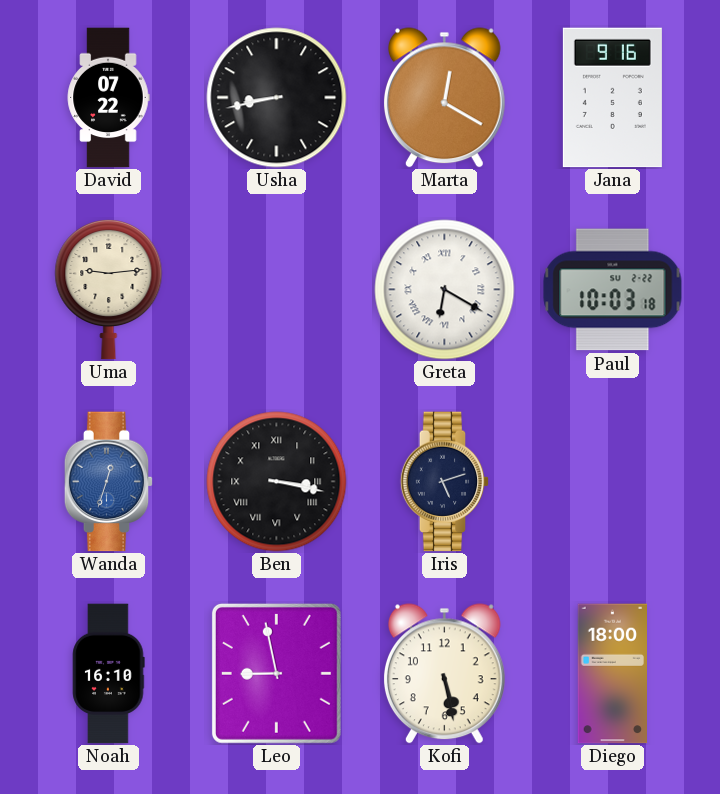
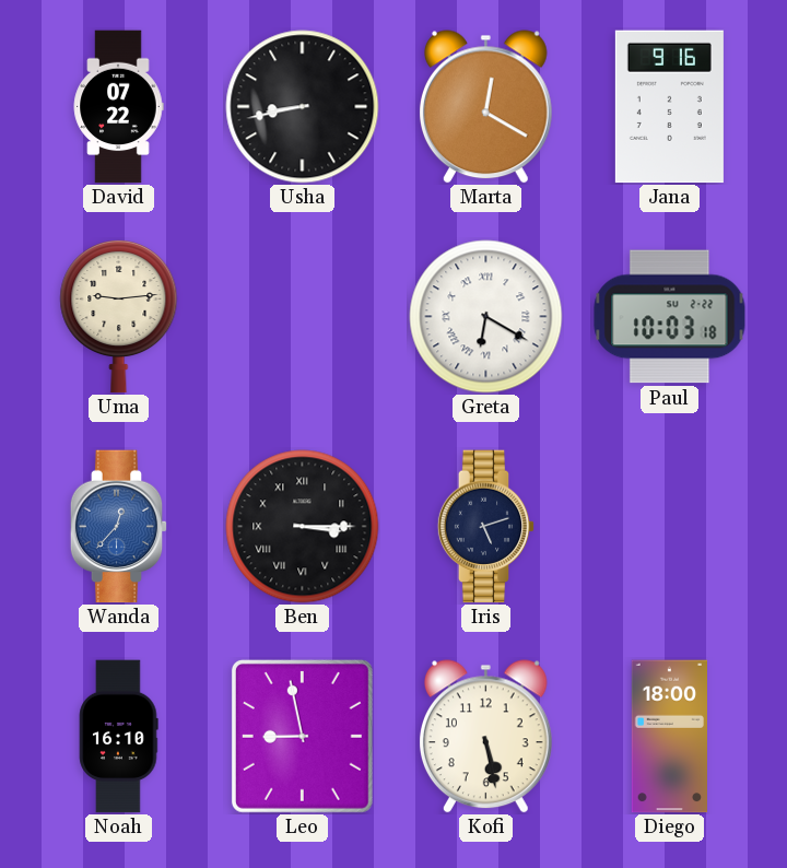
Wanda: 12:33 -> 12:37
Ben: 3:17 -> 3:15
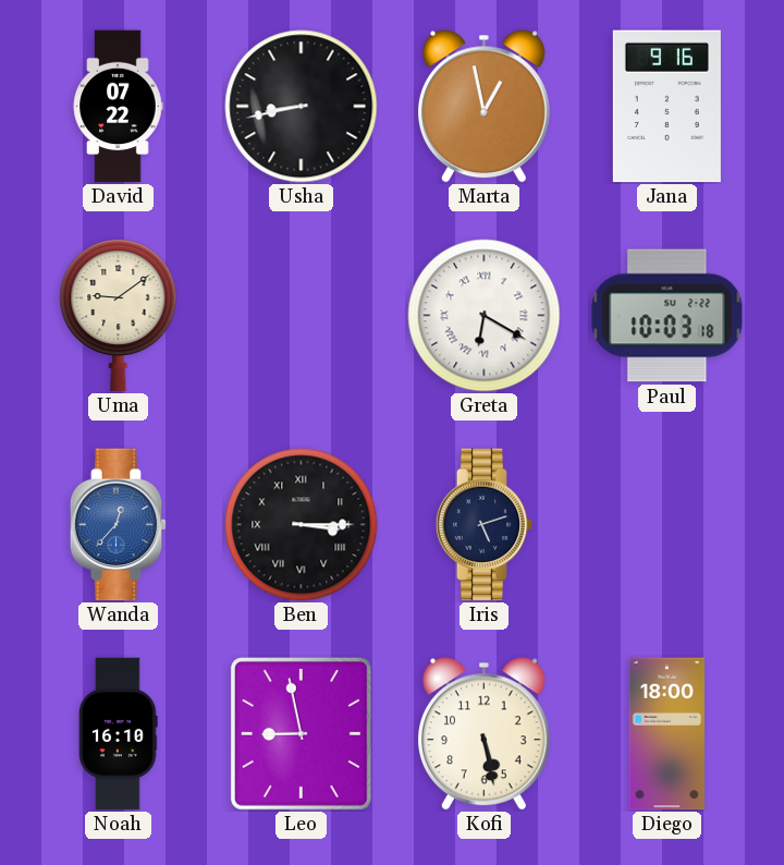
Marta: 12:20 -> 12:58
Uma: 9:14 -> 9:09
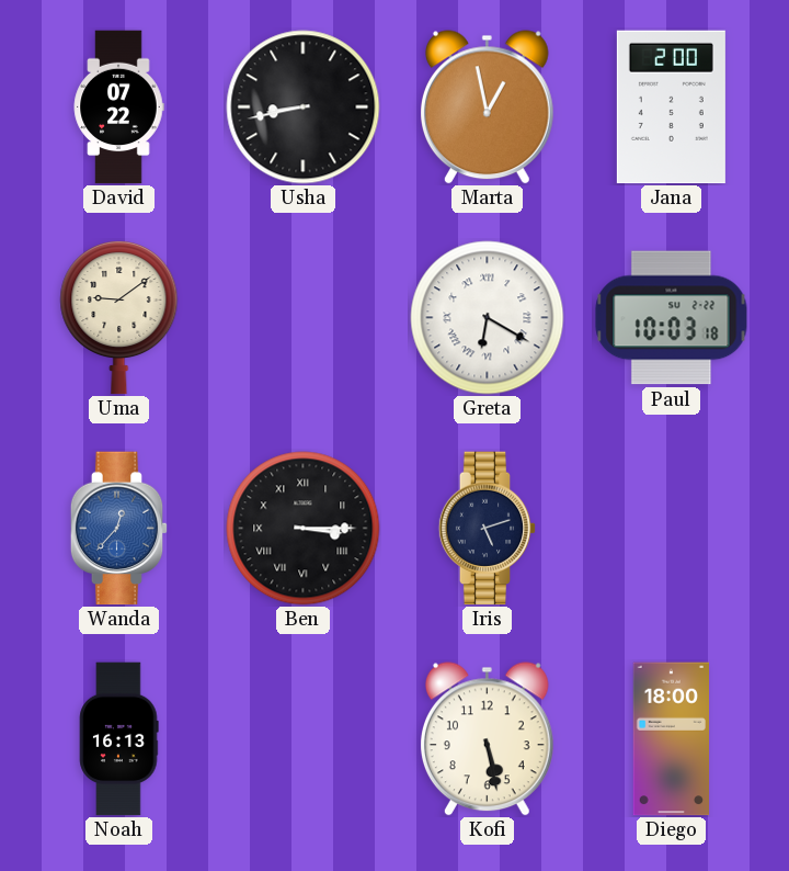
Jana: 9:16 -> 2:00
Noah: 16:10 -> 16:13
Leo: 8:58 -> none
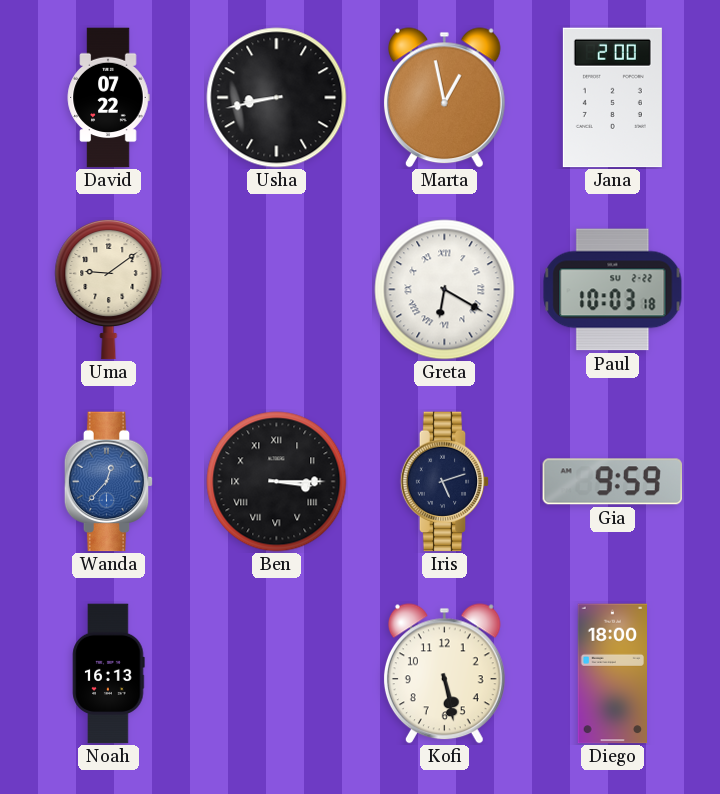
Gia: none -> 9:59
